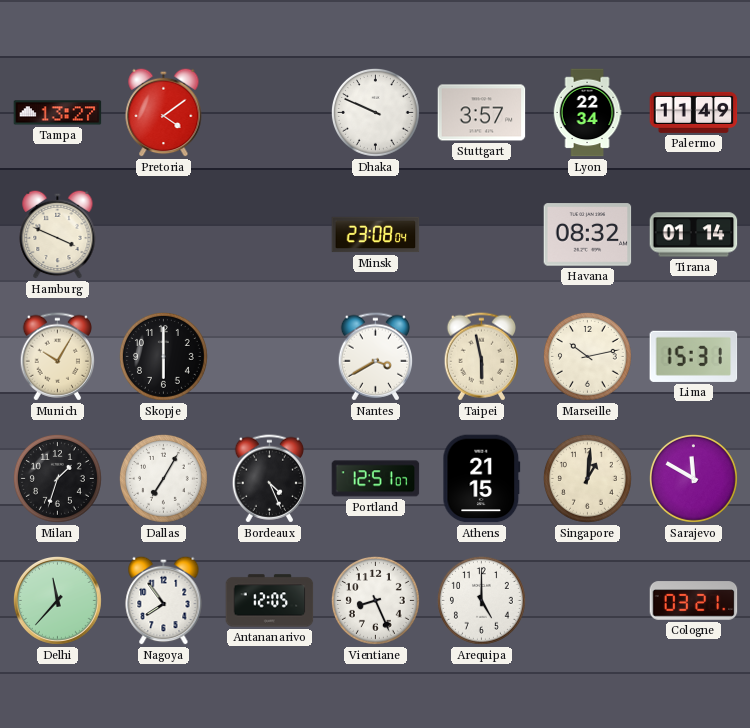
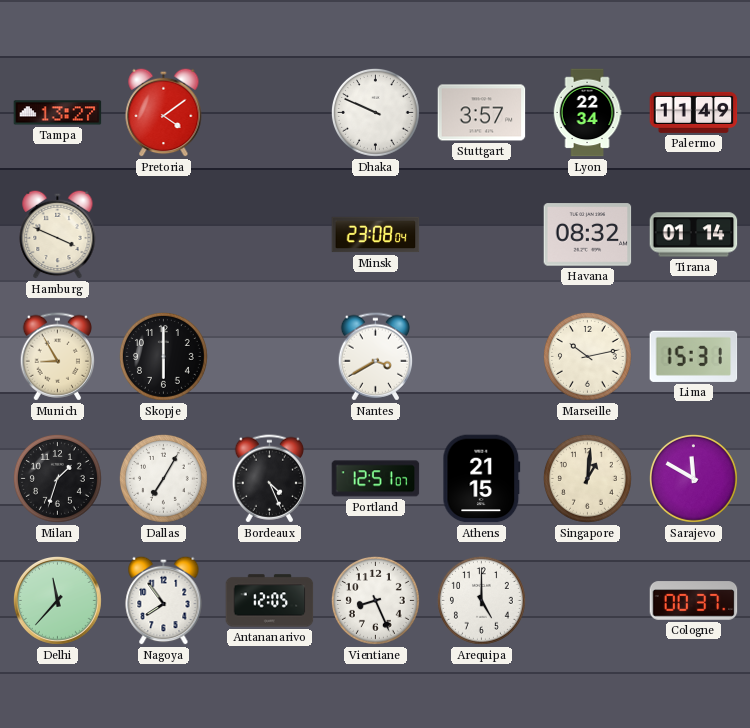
Munich: 10:05 -> 8:55
Taipei: 5:58 -> none
Cologne: 03:21 -> 00:37
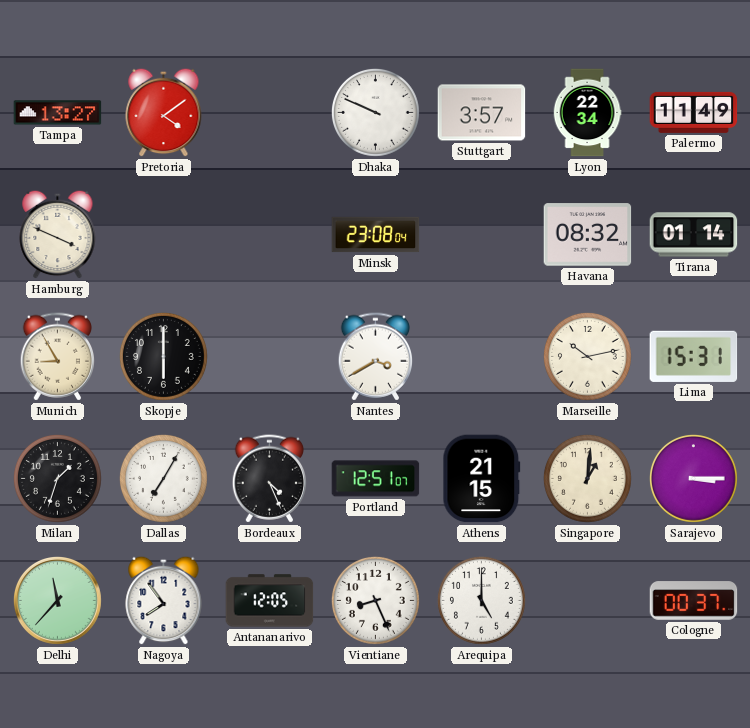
Sarajevo: 11:50 -> 3:15
